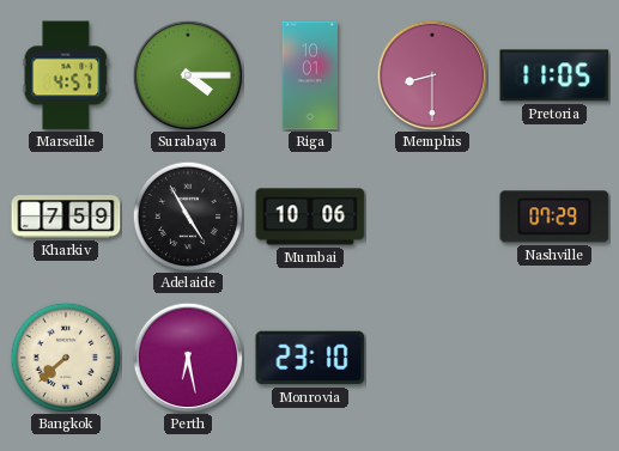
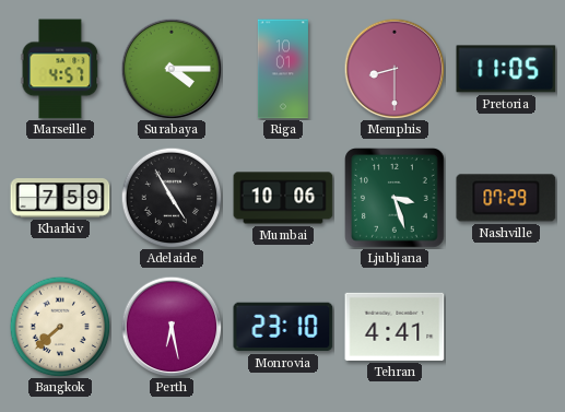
Ljubljana: none -> 3:27
Tehran: none -> 4:41
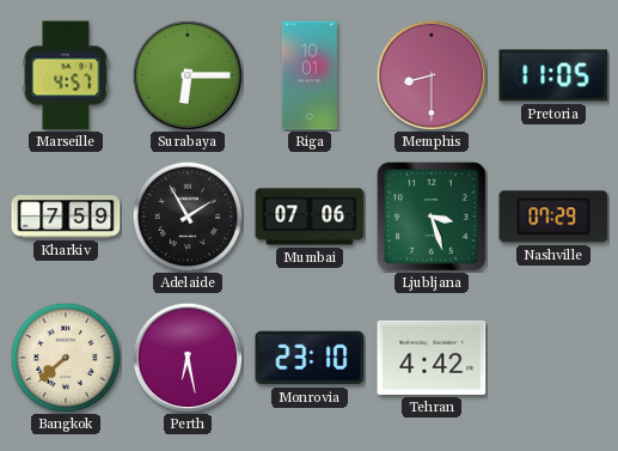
Surabaya: 4:15 -> 6:15
Adelaide: 4:55 -> 1:55
Mumbai: 10:06 -> 07:06
Tehran: 4:41 -> 4:42
